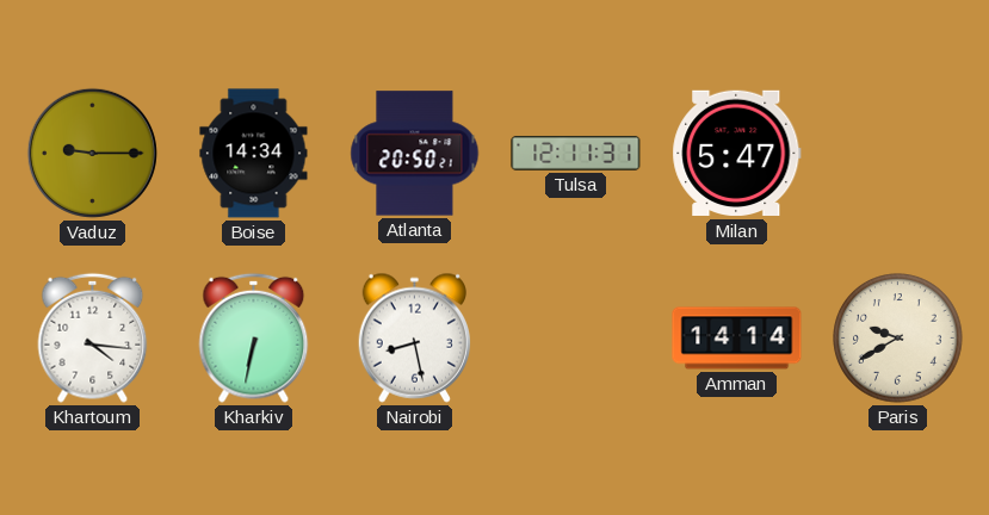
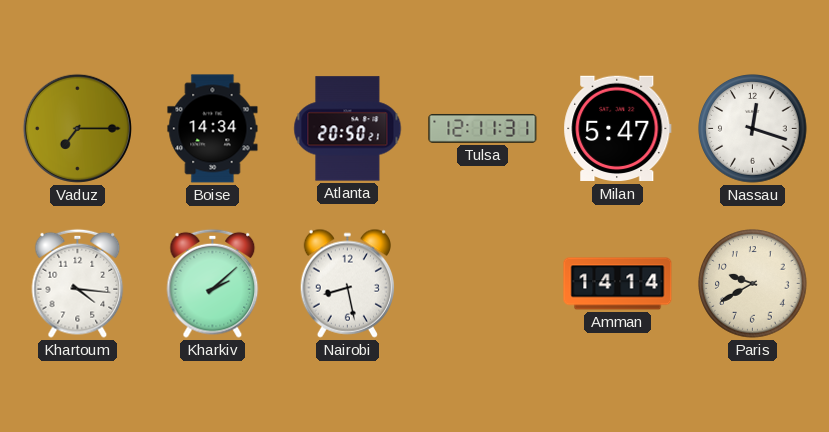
Vaduz: 9:15 -> 7:15
Nassau: none -> 12:18
Kharkiv: 6:32 -> 2:08
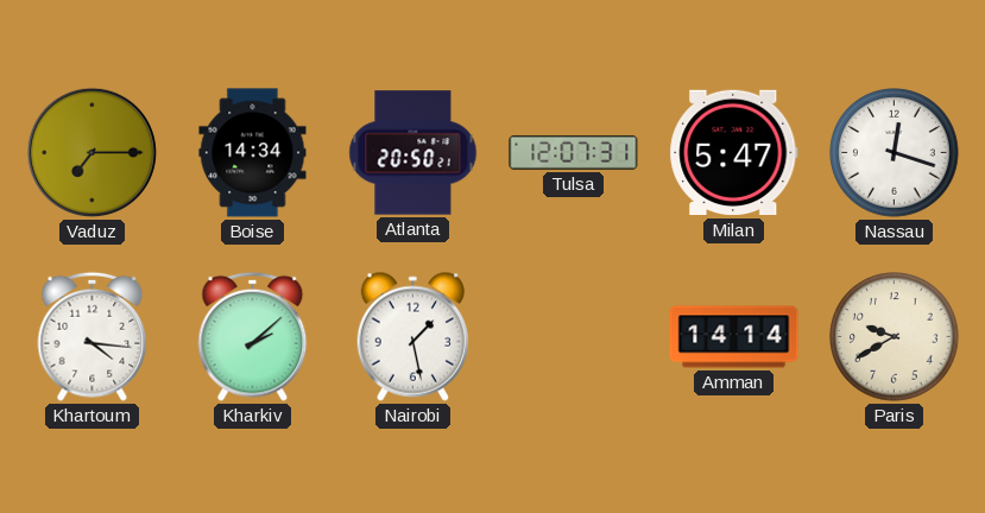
Tulsa: 12:11 -> 12:07
Nairobi: 8:28 -> 1:28
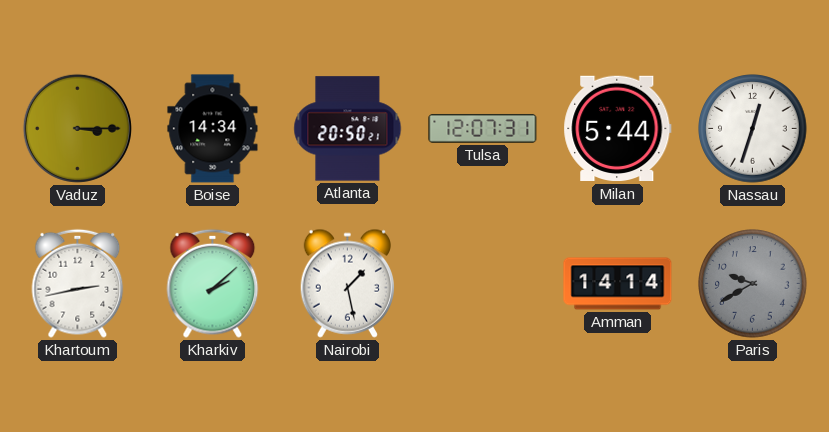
Vaduz: 7:15 -> 3:15
Milan: 5:47 -> 5:44
Nassau: 12:18 -> 12:33
Khartoum: 4:16 -> 2:43
Paris dial: cream -> grey
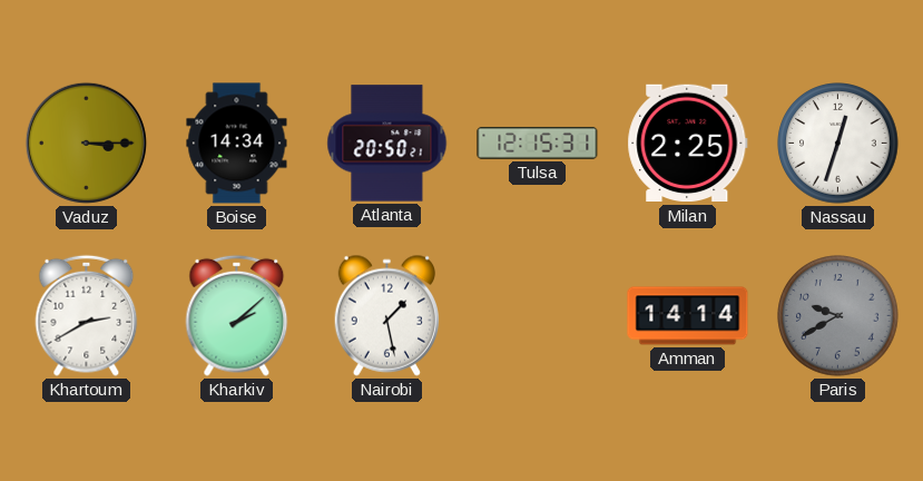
Tulsa: 12:07 -> 12:15
Milan: 5:44 -> 2:25
Khartoum: 2:43 -> 2:40
